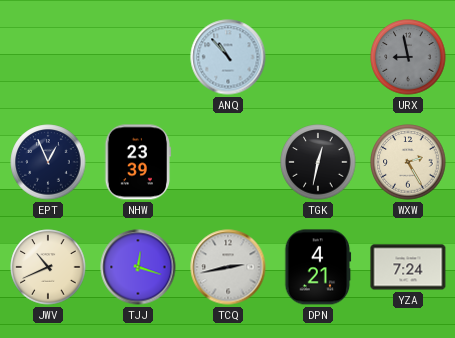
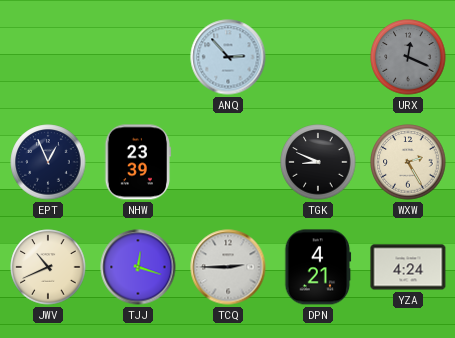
ANQ: 10:53 -> 2:53
URX: 8:58 -> 12:19
TGK: 12:32 -> 8:49
TCQ: 2:43 -> 2:45
YZA: 7:24 -> 4:24
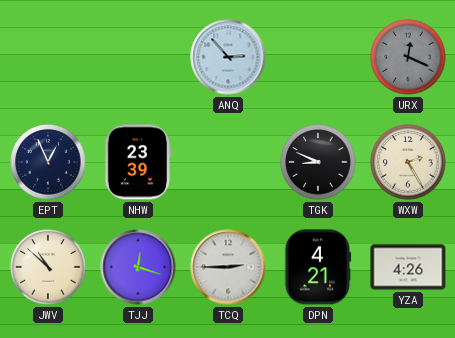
JWV: 10:41 -> 10:52
YZA: 4:24 -> 4:26
